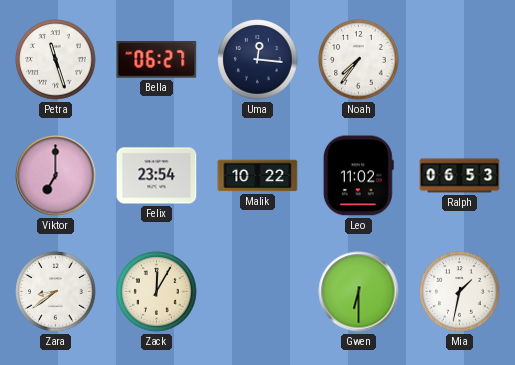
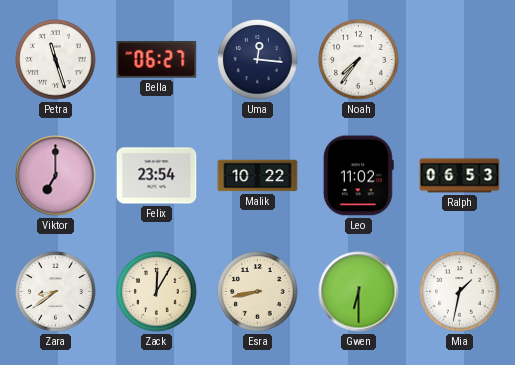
Esra: none -> 8:43
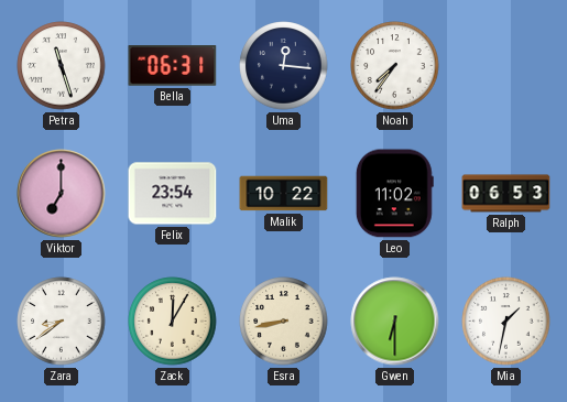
Bella: 06:27 -> 06:31
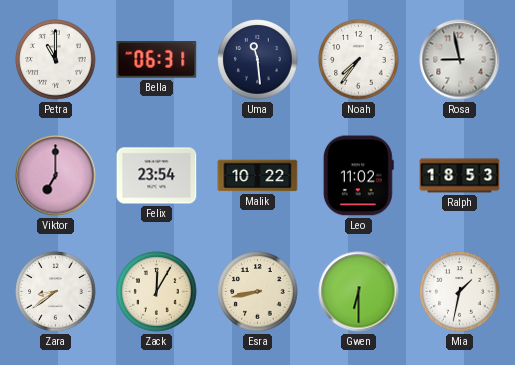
Petra: 11:27 -> 11:00
Uma: 12:16 -> 11:29
Rosa: none -> 8:58
Ralph: 06:53 -> 18:53
